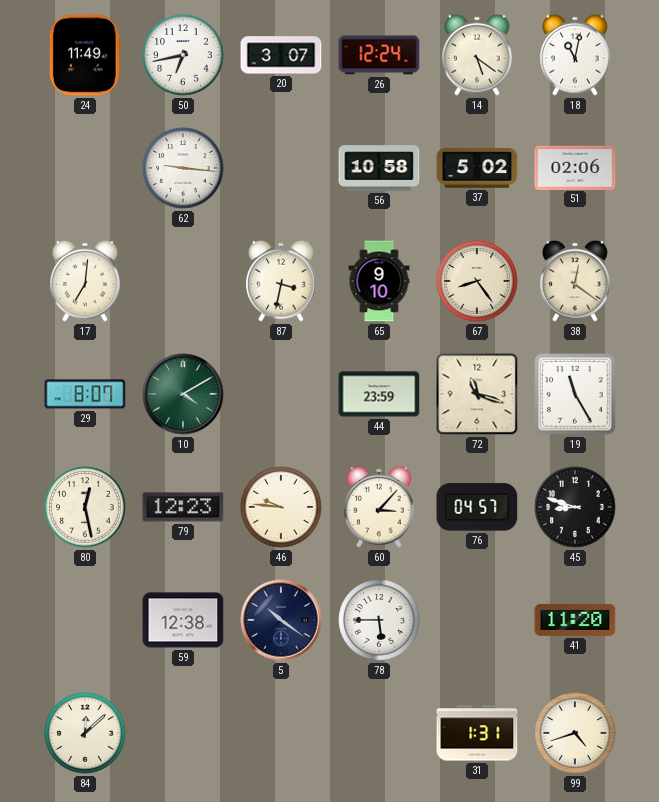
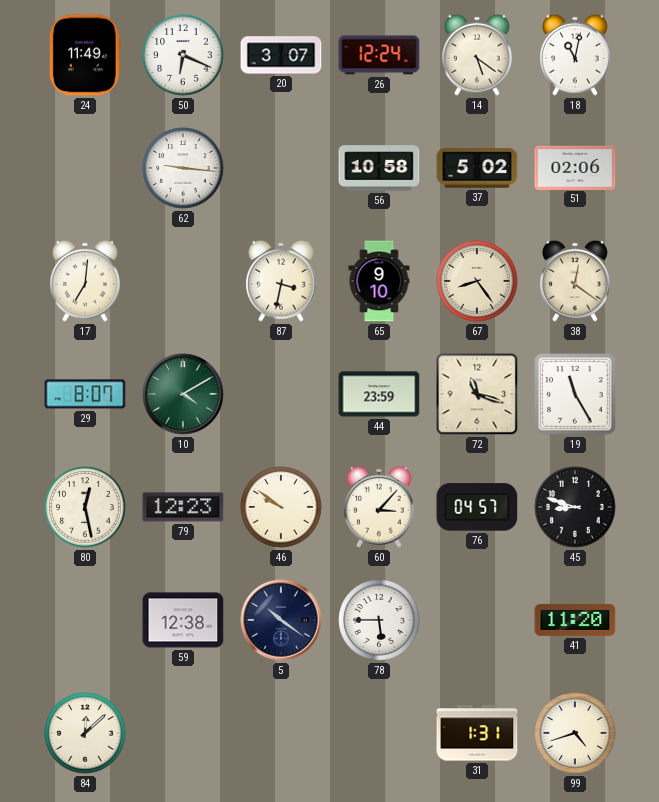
50: 6:43 -> 6:19
46: 9:46 -> 9:51
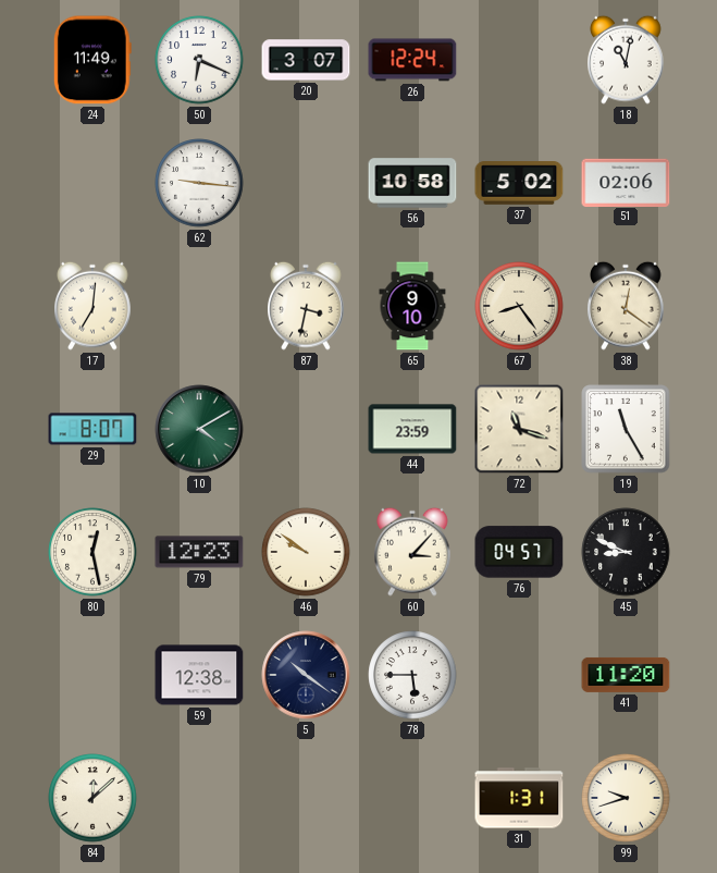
14: 5:21 -> none
45: 8:48 -> 8:49
99: 4:42 -> 9:42
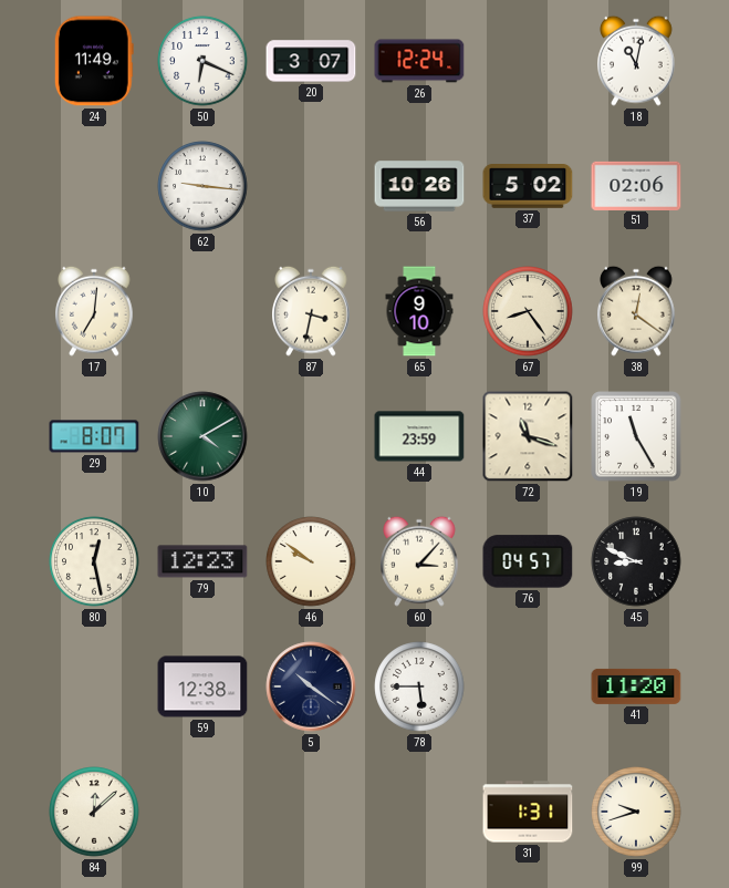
56: 10:58 -> 10:26
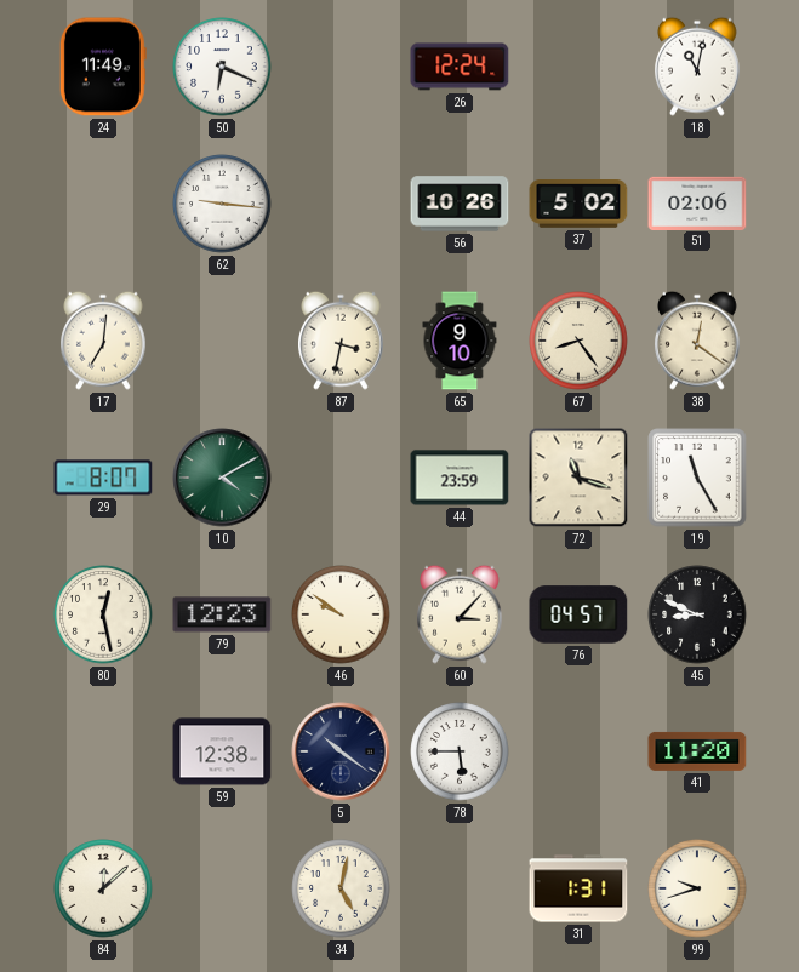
20: 3:07 -> none
34: none -> 5:02
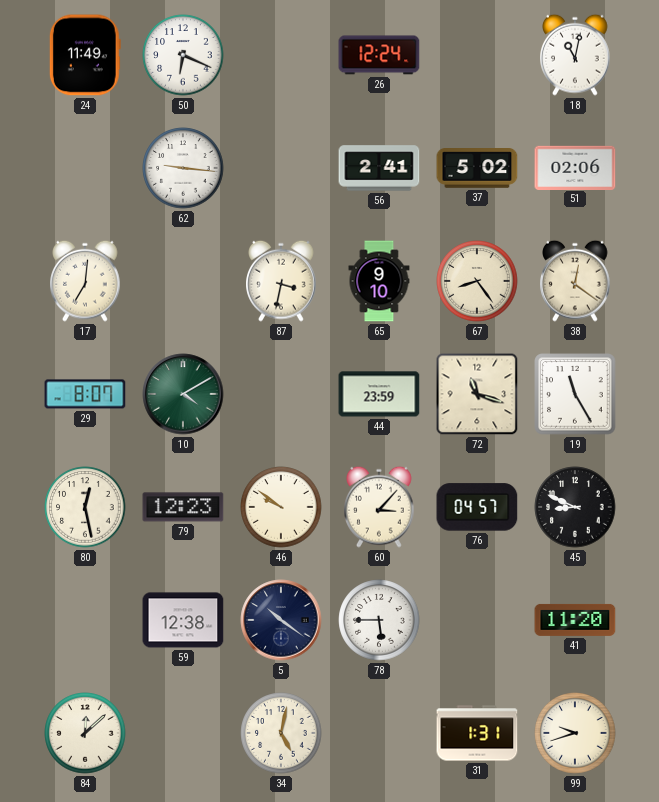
56: 10:26 -> 2:41
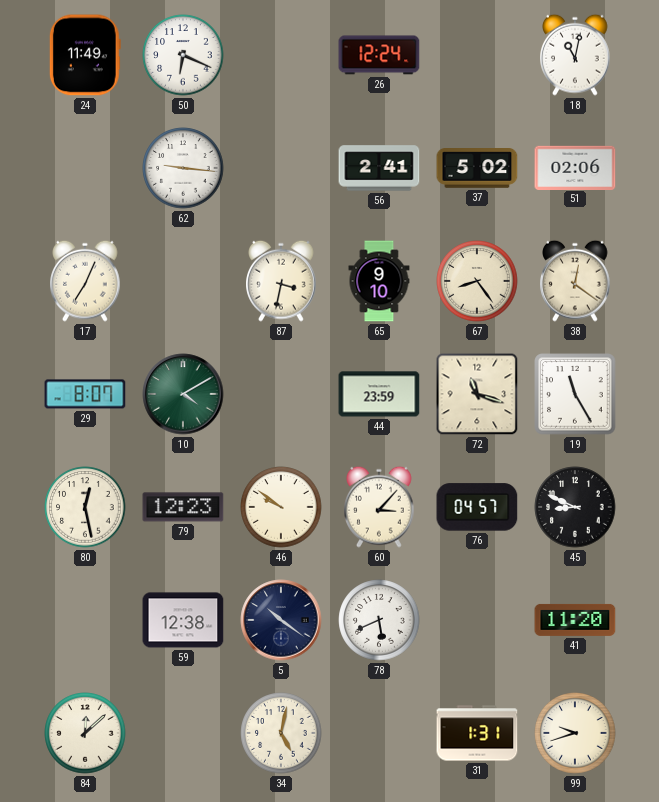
17: 7:01 -> 7:04
78: 5:45 -> 5:41
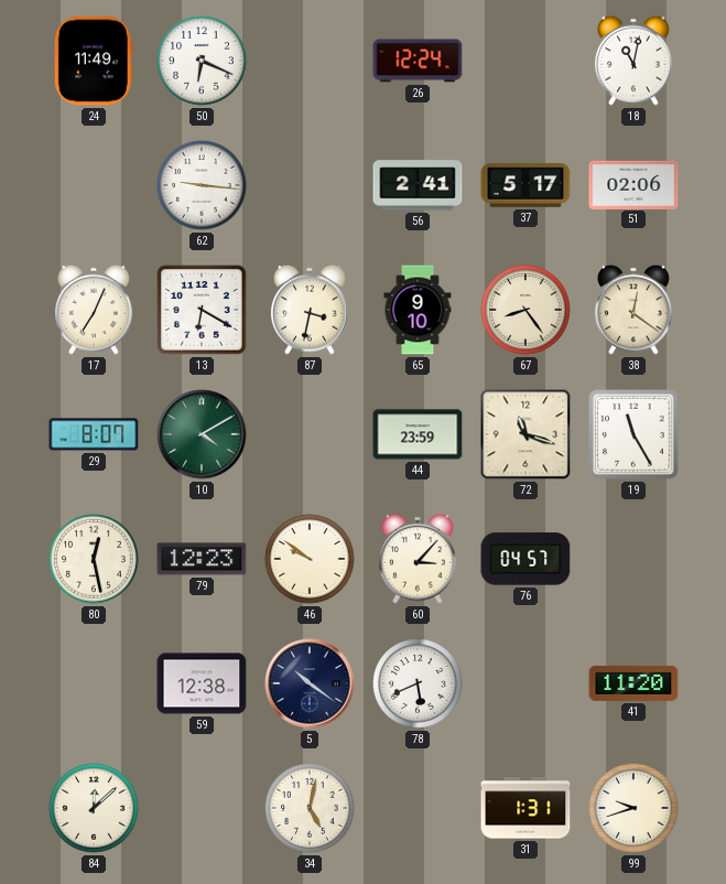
37: 5:02 -> 5:17
13: none -> 6:20
45: 8:49 -> none
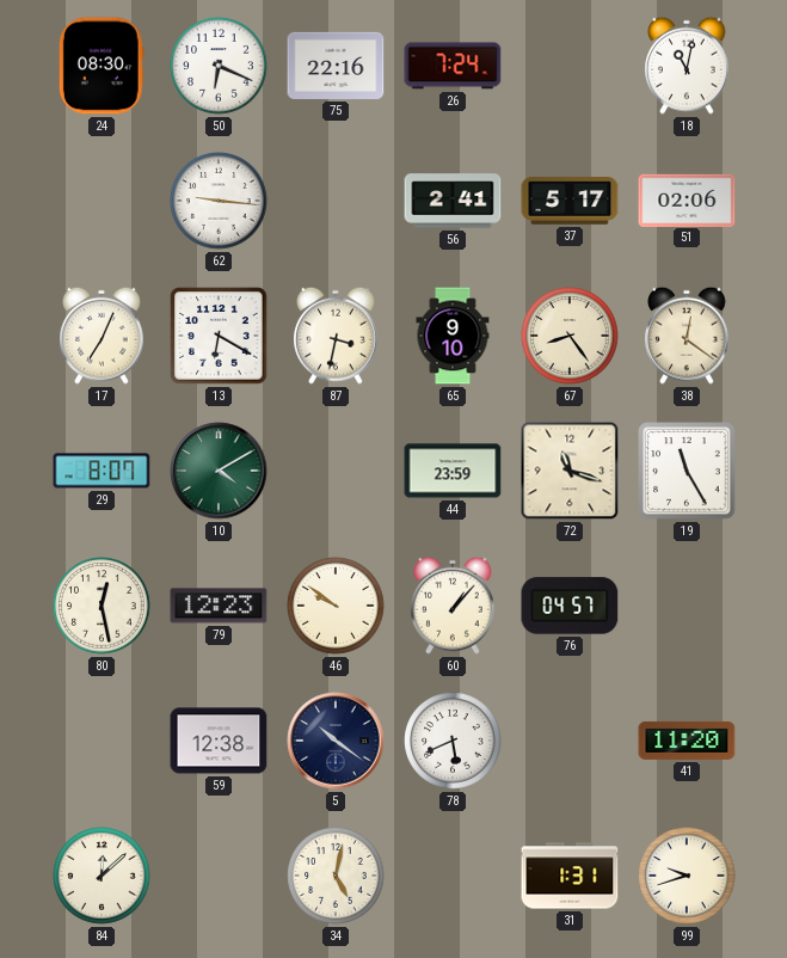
24: 11:49 -> 08:30
75: none -> 22:16
26: 12:24 -> 7:24
60: 3:07 -> 1:07
